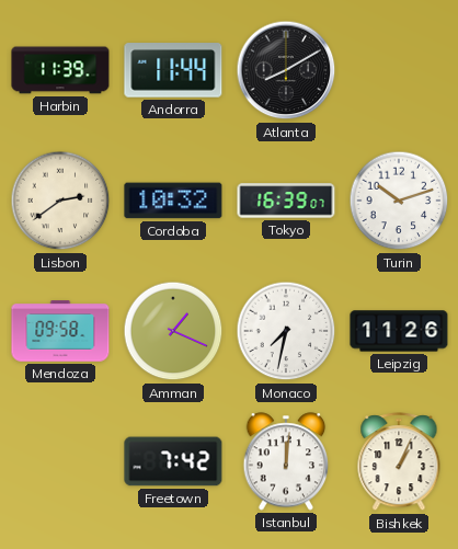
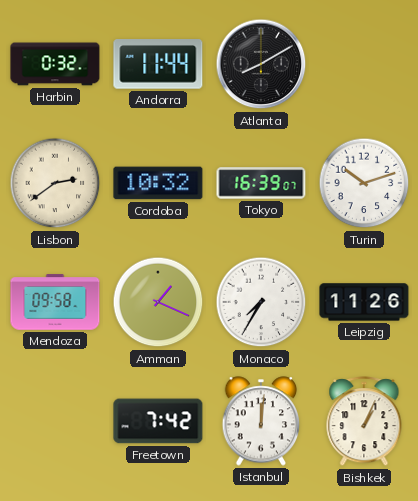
Harbin: 11:39 -> 0:32
Monaco: 7:32 -> 7:35
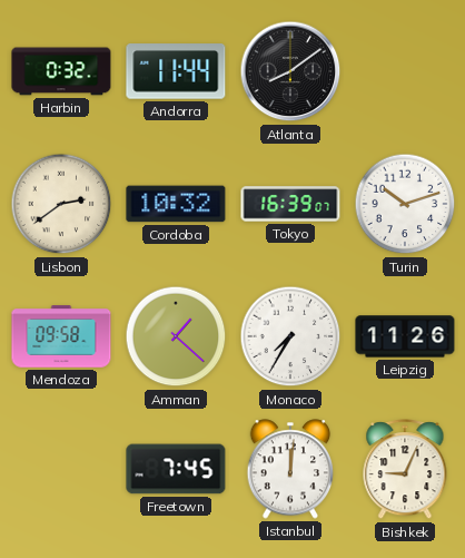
Atlanta: 8:10 -> 8:09
Amman: 1:19 -> 1:22
Freetown: 7:42 -> 7:45
Bishkek: 1:04 -> 9:04
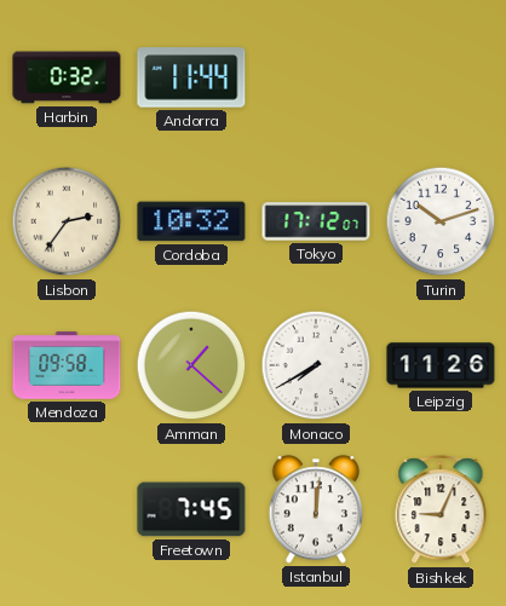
Atlanta: 8:09 -> none
Lisbon: 2:39 -> 2:36
Tokyo: 16:39 -> 17:12
Monaco: 7:35 -> 7:40
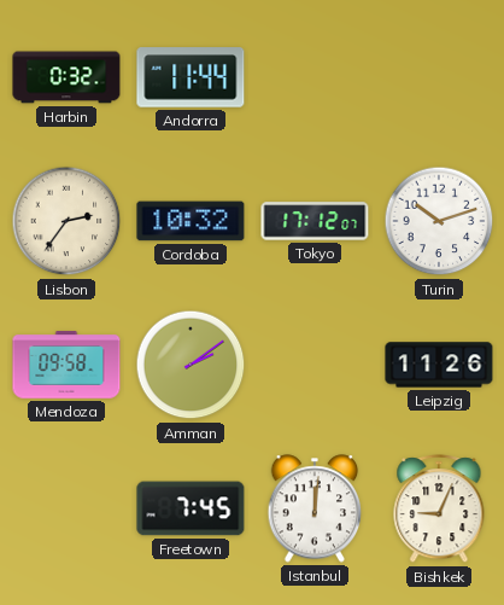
Amman: 1:22 -> 2:09
Monaco: 7:40 -> none
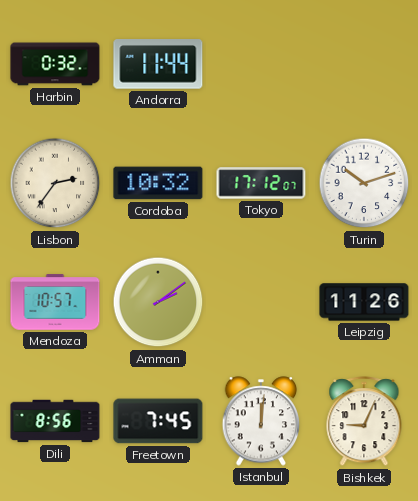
Mendoza: 09:58 -> 10:57
Dili: none -> 8:56
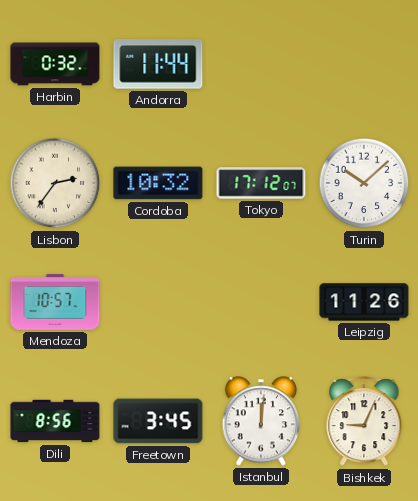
Turin: 10:12 -> 10:08
Amman: 2:09 -> none
Freetown: 7:45 -> 3:45
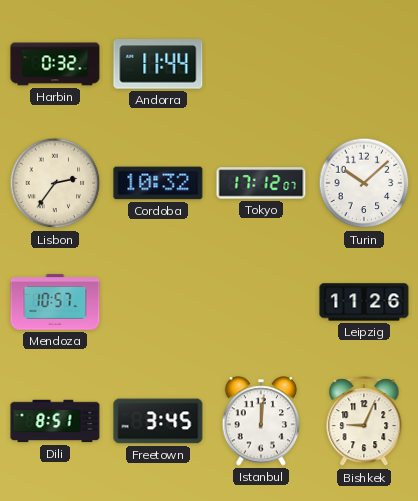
Dili: 8:56 -> 8:51
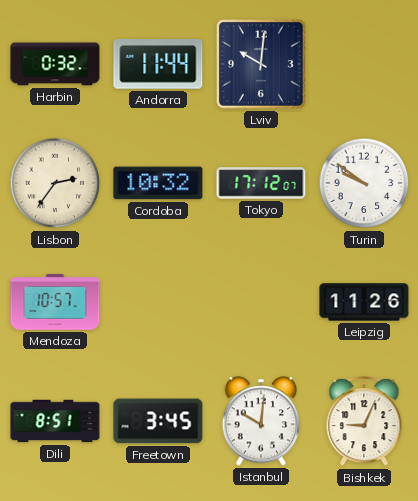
Lviv: none -> 10:01
Turin: 10:08 -> 9:51
Istanbul: 12:01 -> 10:01
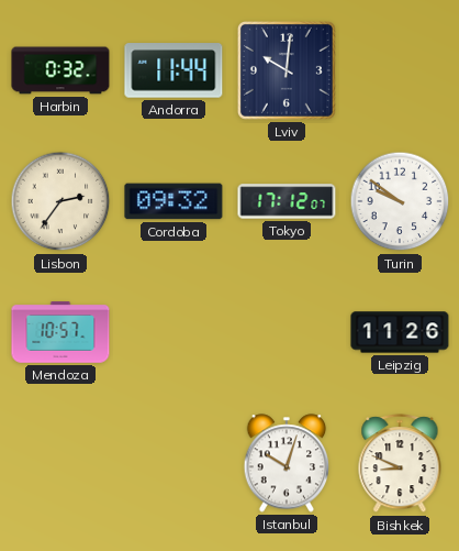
Cordoba: 10:32 -> 09:32
Dili: 8:51 -> none
Freetown: 3:45 -> none
Istanbul: 10:01 -> 10:03
Bishkek: 9:04 -> 8:49
